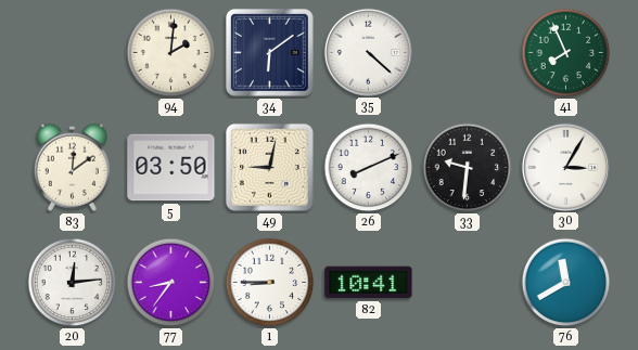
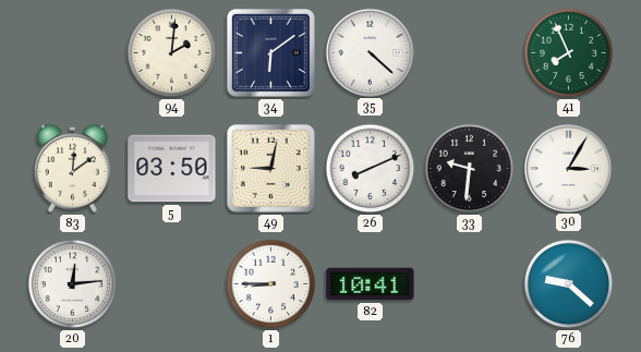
77: 8:36 -> none
76: 11:40 -> 9:22
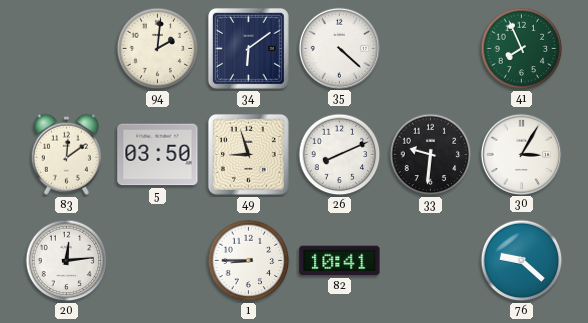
49: 9:02 -> 8:57
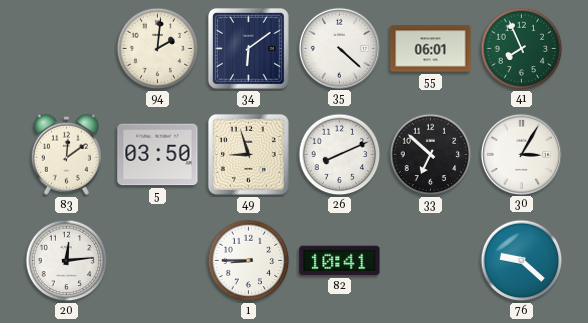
55: none -> 06:01
33: 9:31 -> 6:52
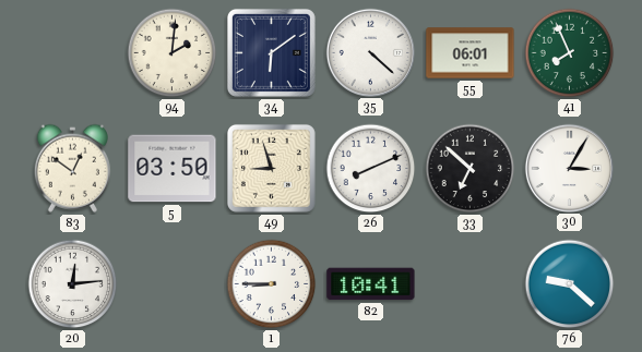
83: 12:09 -> 12:51
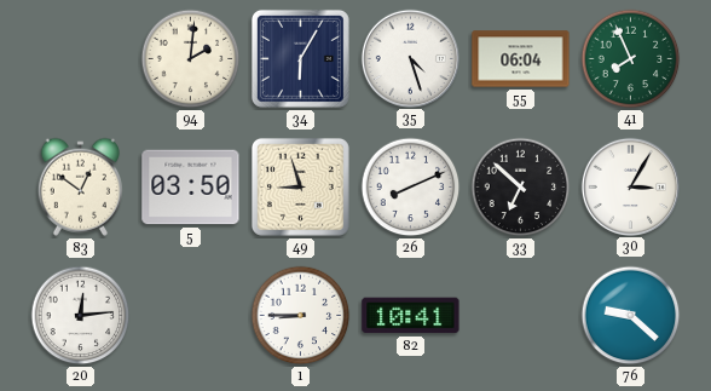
34: 6:09 -> 6:05
35: 4:22 -> 4:27
55: 06:01 -> 06:04
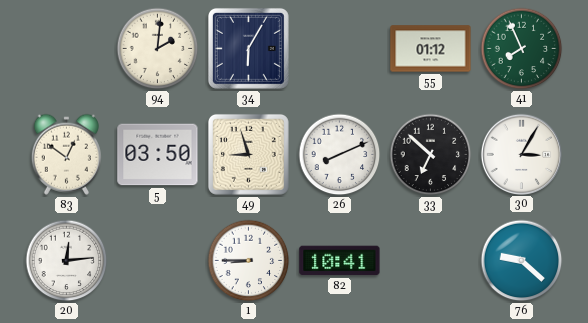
35: 4:27 -> none
55: 06:04 -> 01:12
